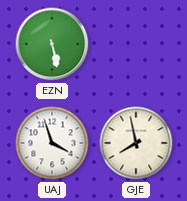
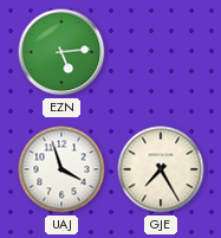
EZN: 5:28 -> 5:14
GJE: 7:58 -> 7:25
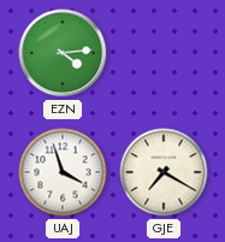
EZN: 5:14 -> 4:14
GJE: 7:25 -> 7:20
